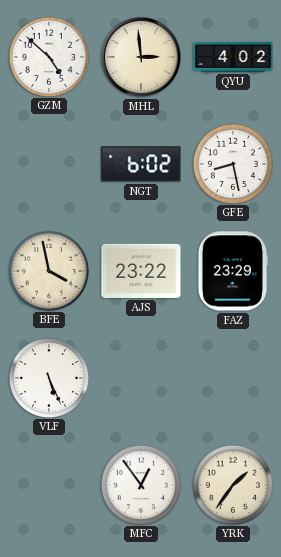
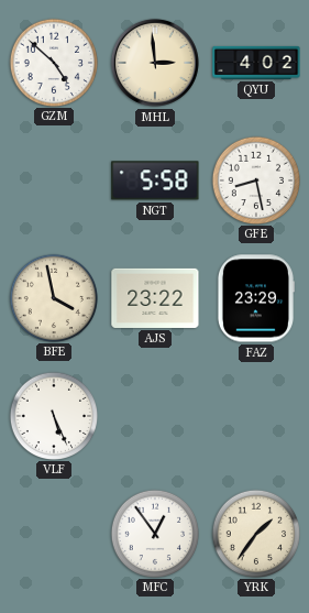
NGT: 6:02 -> 5:58
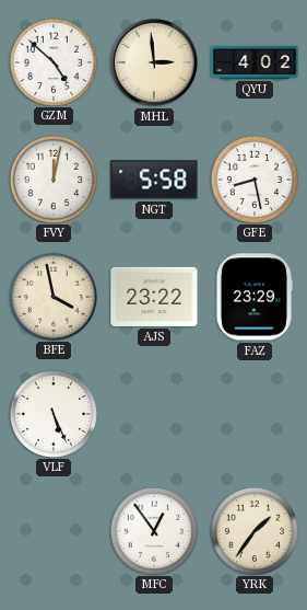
FVY: none -> 12:02
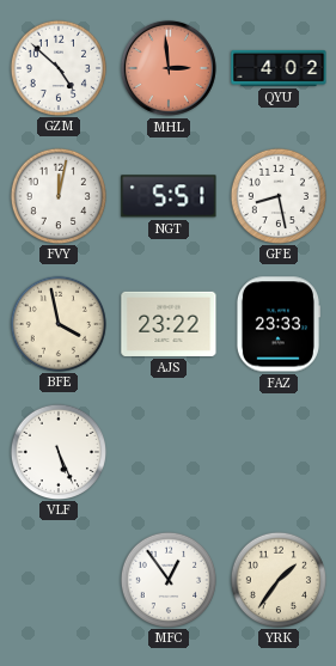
MHL dial: cream -> salmon
NGT: 5:58 -> 5:51
FAZ: 23:29 -> 23:33
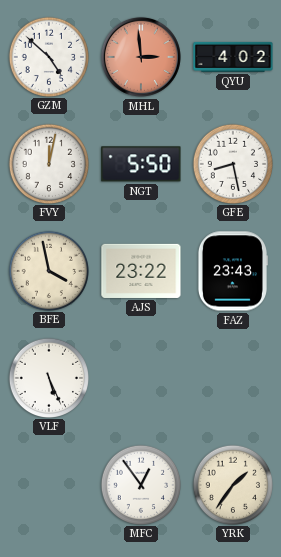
NGT: 5:51 -> 5:50
FAZ: 23:33 -> 23:43
